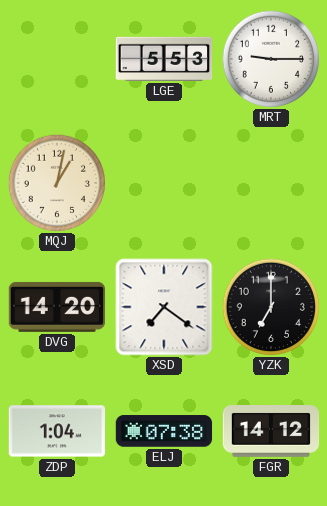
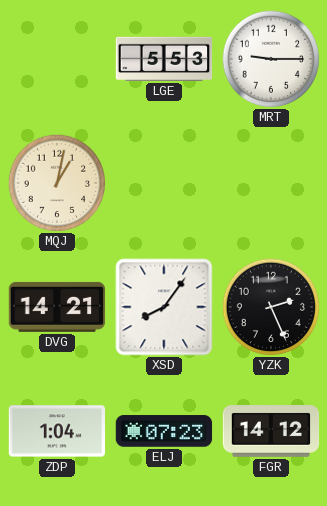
DVG: 14:20 -> 14:21
XSD: 7:21 -> 8:06
YZK: 7:00 -> 2:26
ELJ: 07:38 -> 07:23
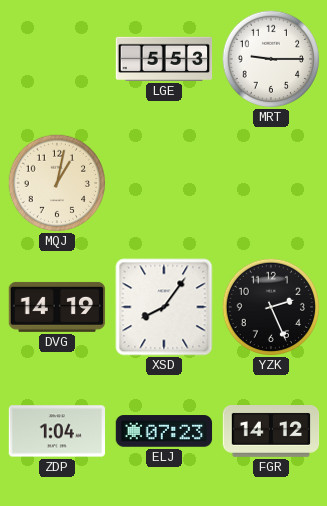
DVG: 14:21 -> 14:19
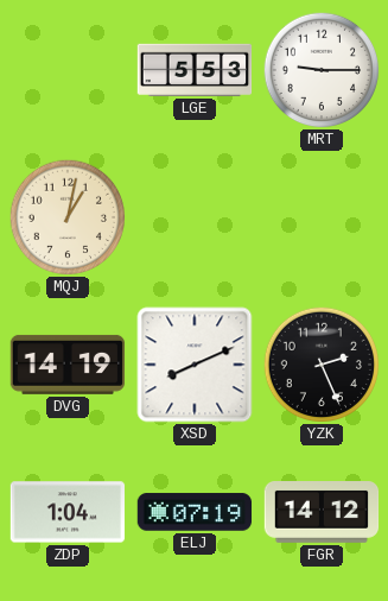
XSD: 8:06 -> 8:11
ELJ: 07:23 -> 07:19
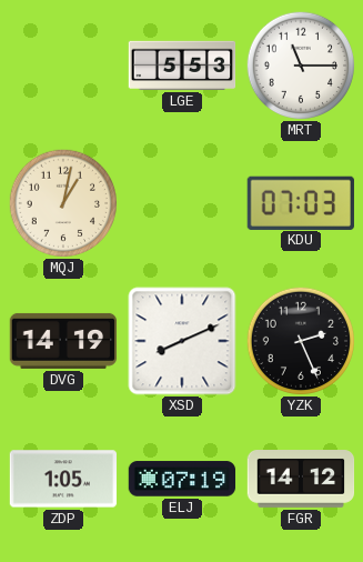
MRT: 9:15 -> 11:15
KDU: none -> 07:03
ZDP: 1:04 -> 1:05
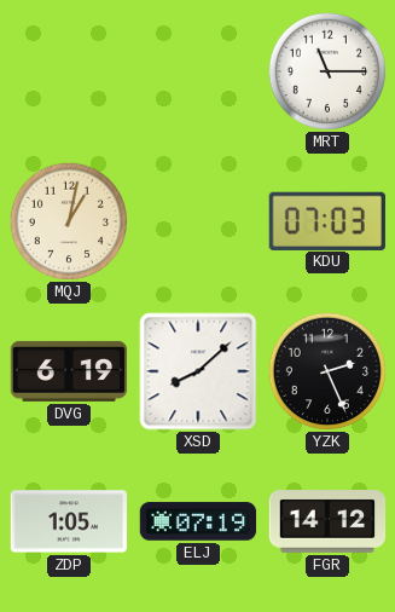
LGE: 5:53 -> none
DVG: 14:19 -> 6:19
XSD: 8:11 -> 8:08
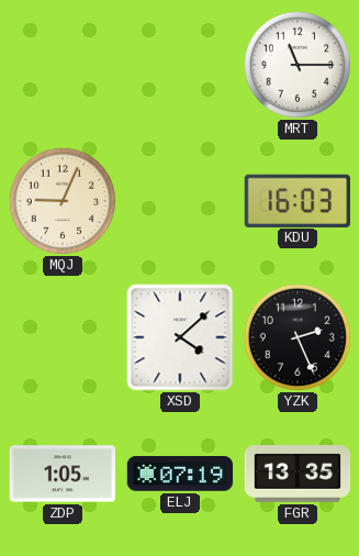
MQJ: 1:02 -> 9:04
KDU: 07:03 -> 16:03
DVG: 6:19 -> none
XSD: 8:08 -> 4:08
FGR: 14:12 -> 13:35
